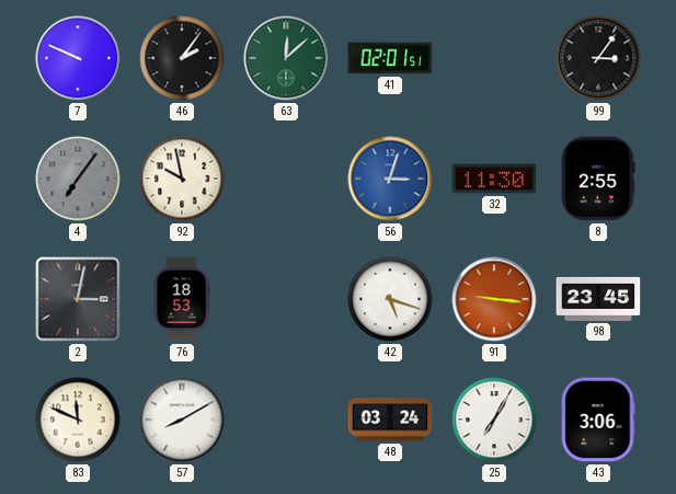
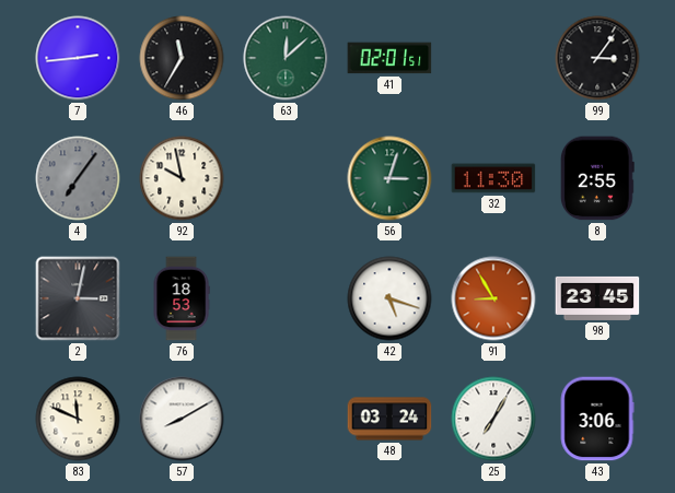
7: 9:49 -> 2:44
46: 2:06 -> 11:35
56 dial: blue -> green
91: 9:16 -> 8:55
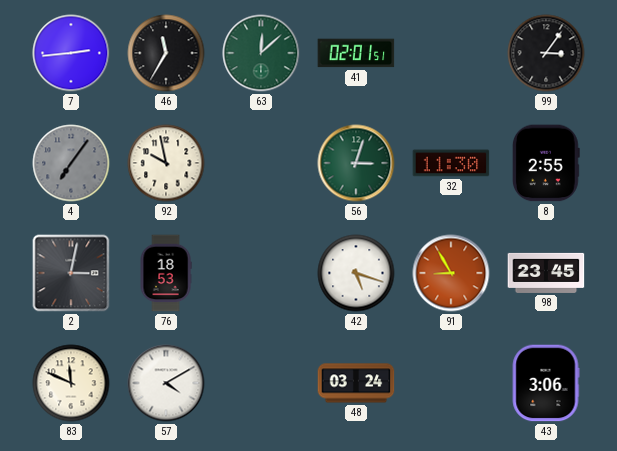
57: 8:10 -> 4:10
25: 7:05 -> none
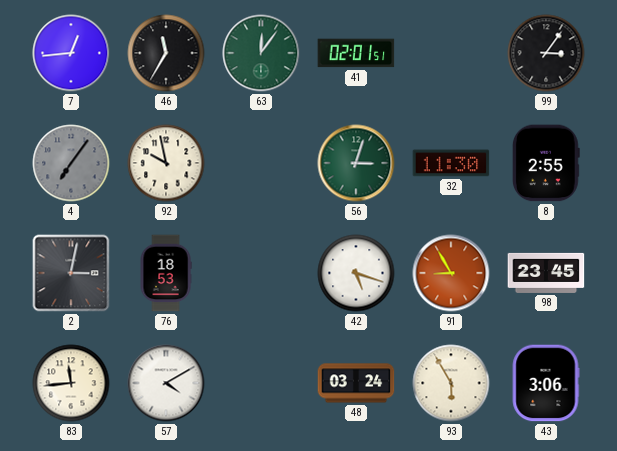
7: 2:44 -> 12:44
63: 12:08 -> 12:06
83: 11:49 -> 11:44
93: none -> 5:55
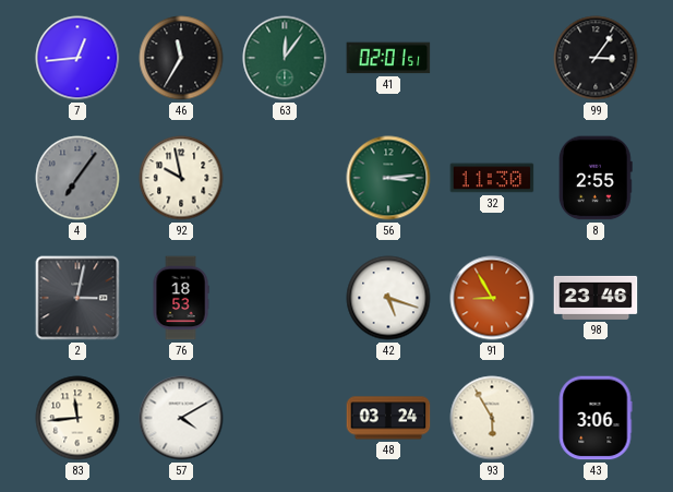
56: 3:03 -> 3:14
98: 23:45 -> 23:46
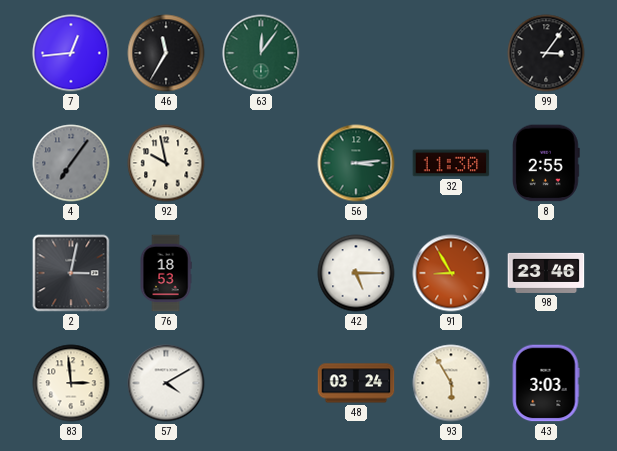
41: 02:01 -> none
42: 5:18 -> 5:15
83: 11:44 -> 2:59
43: 3:06 -> 3:03
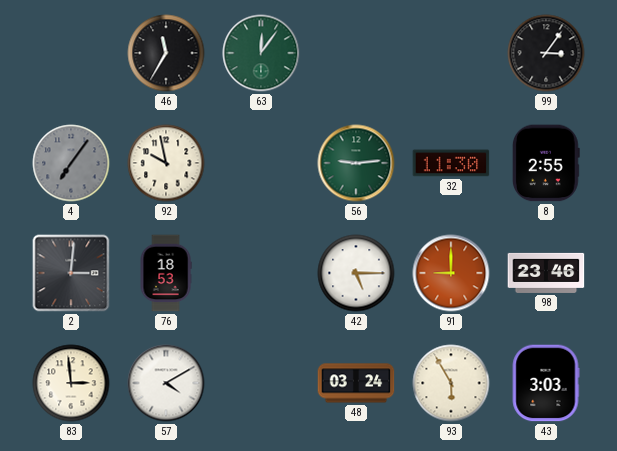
7: 12:44 -> none
56: 3:14 -> 9:14
2: 3:02 -> 3:01
91: 8:55 -> 9:00
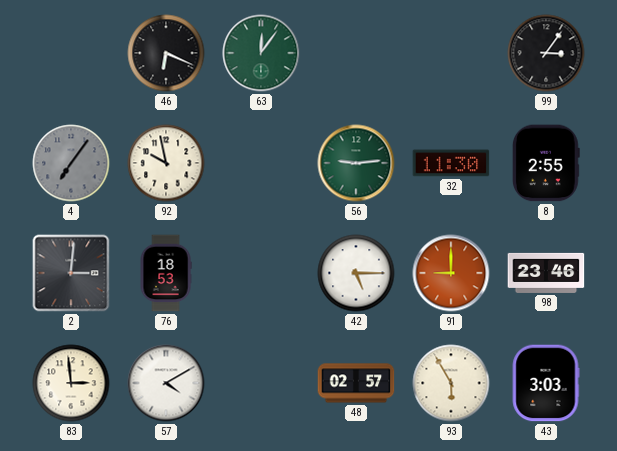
46: 11:35 -> 6:19
48: 03:24 -> 02:57
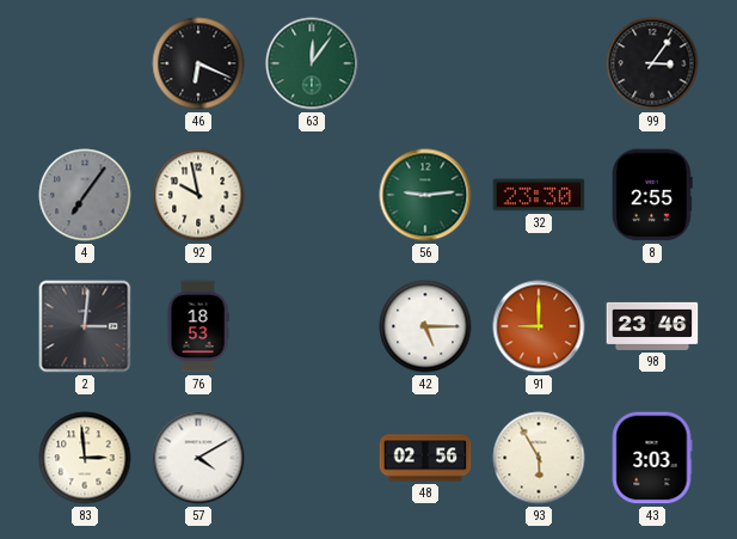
32: 11:30 -> 23:30
48: 02:57 -> 02:56
